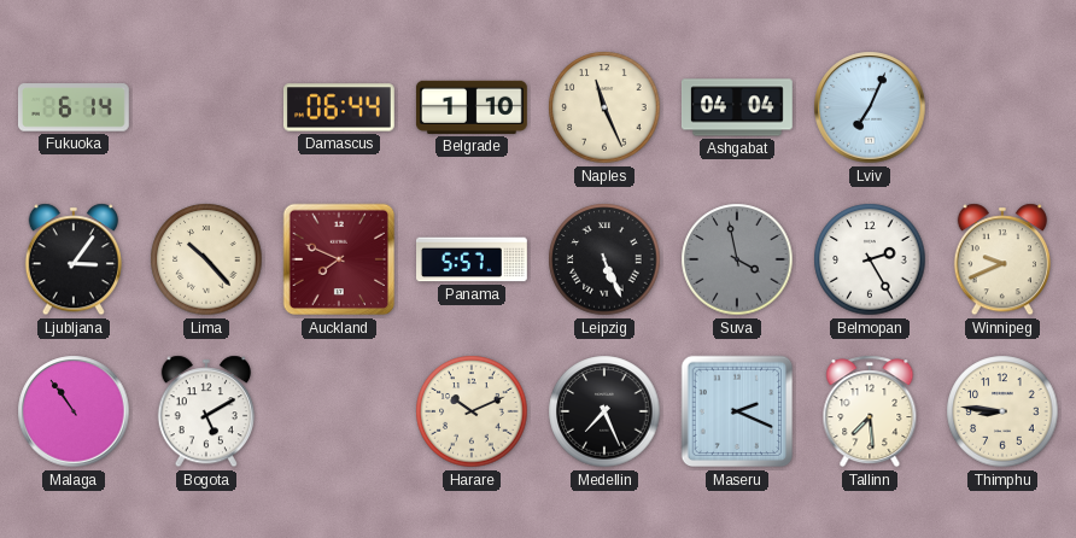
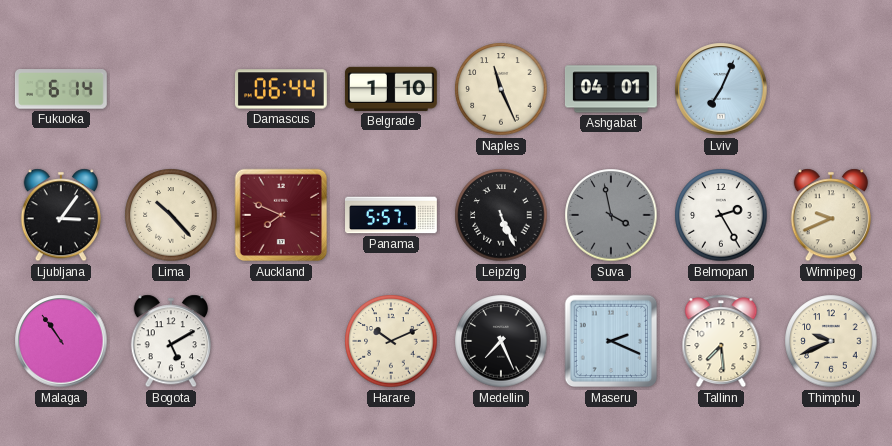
Ashgabat: 04:04 -> 04:01
Thimphu: 8:46 -> 9:41
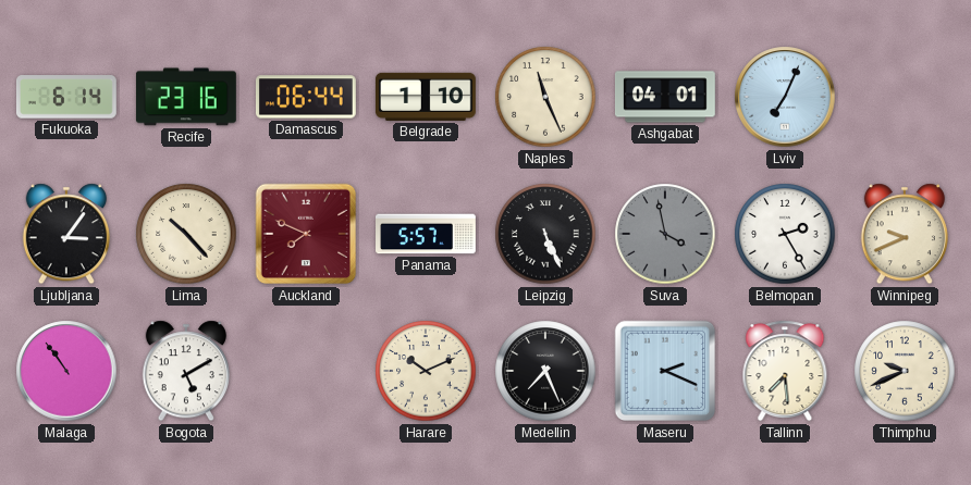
Recife: none -> 23:16
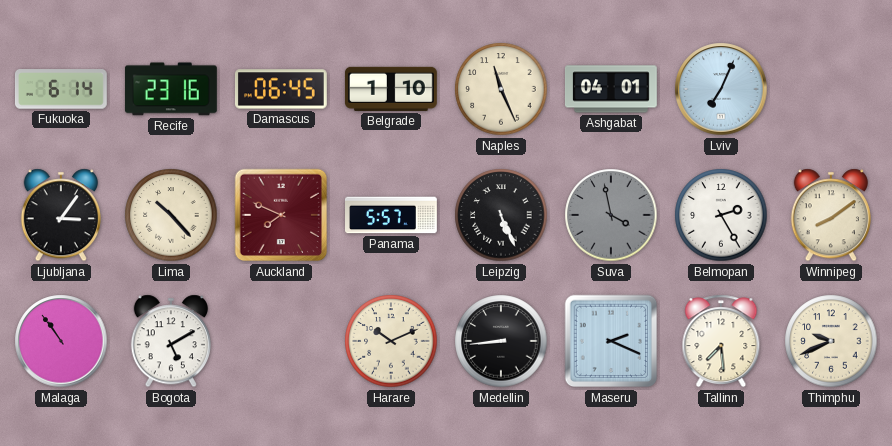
Damascus: 06:44 -> 06:45
Winnipeg: 9:41 -> 8:09
Medellin: 7:26 -> 8:44
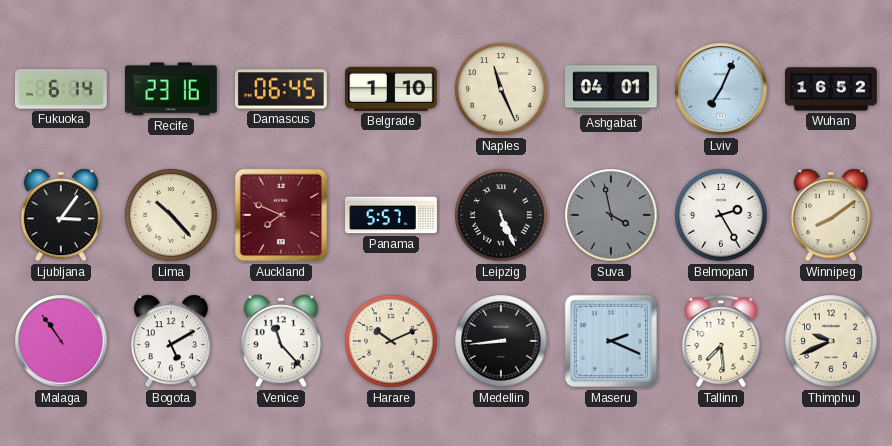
Wuhan: none -> 16:52
Venice: none -> 11:23
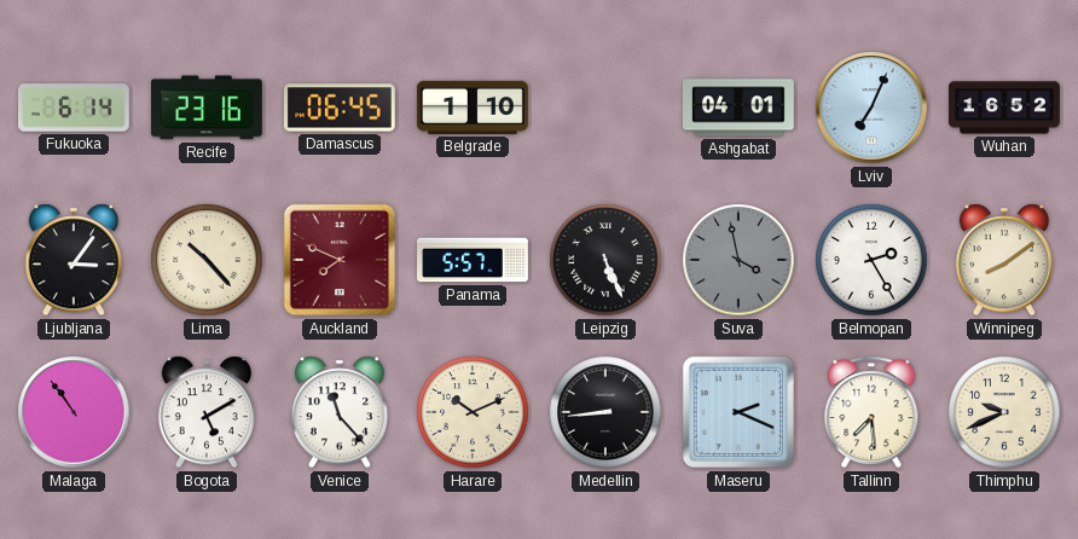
Naples: 11:26 -> none
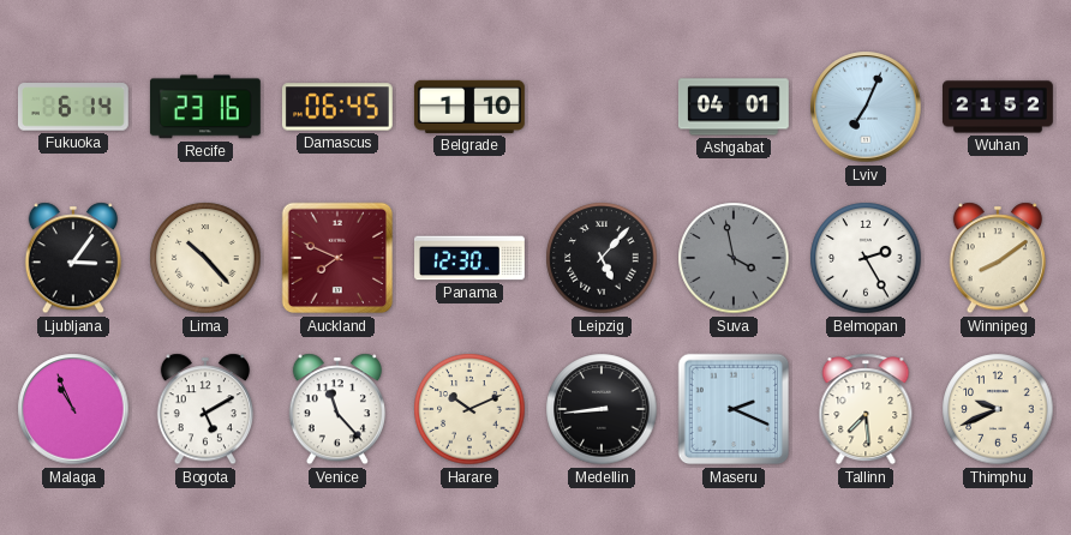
Wuhan: 16:52 -> 21:52
Panama: 5:57 -> 12:30
Leipzig: 5:26 -> 5:07
Malaga: 10:54 -> 10:56
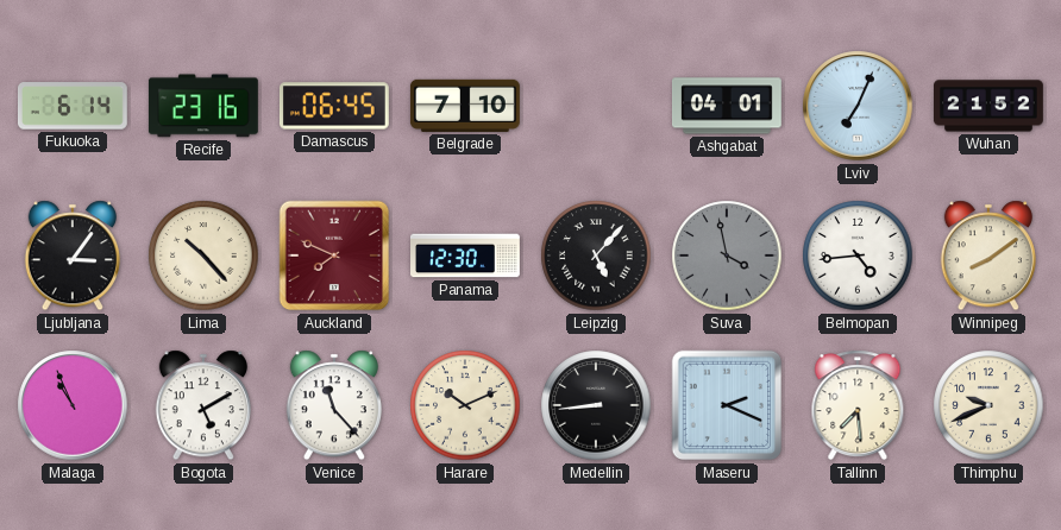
Belgrade: 1:10 -> 7:10
Belmopan: 2:25 -> 4:44
